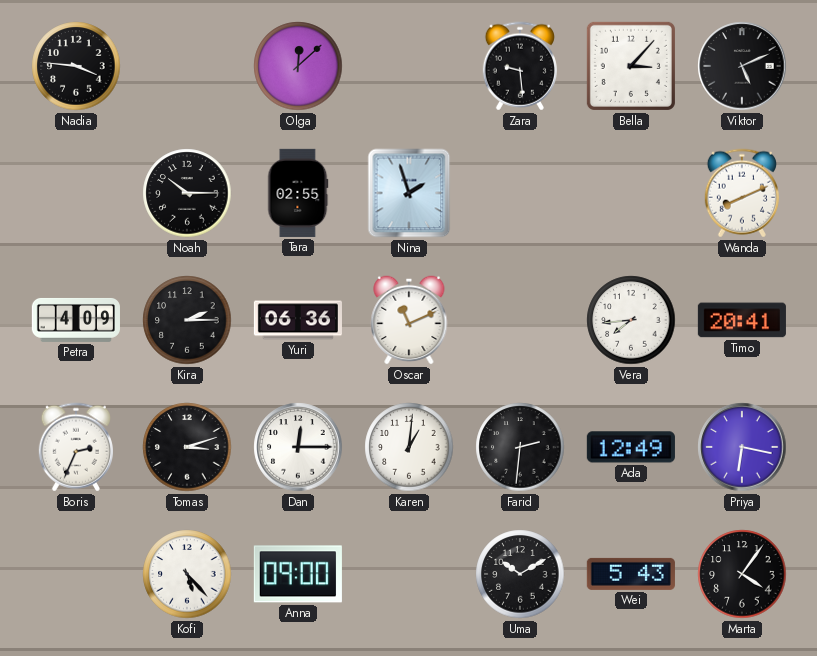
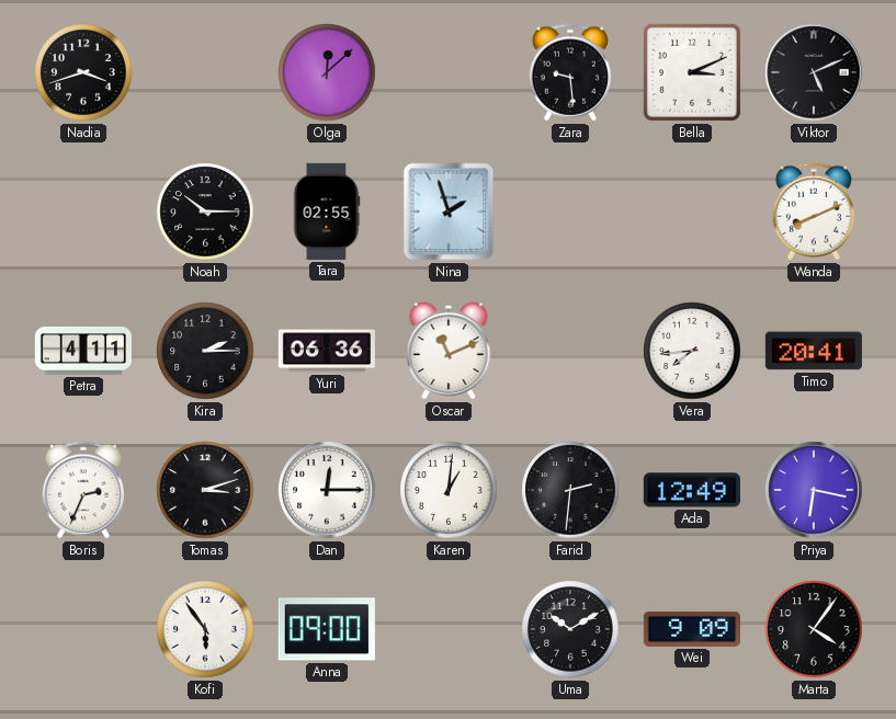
Nadia: 3:46 -> 3:42
Bella: 3:07 -> 3:11
Petra: 4:09 -> 4:11
Kofi: 5:23 -> 5:54
Wei: 5:43 -> 9:09
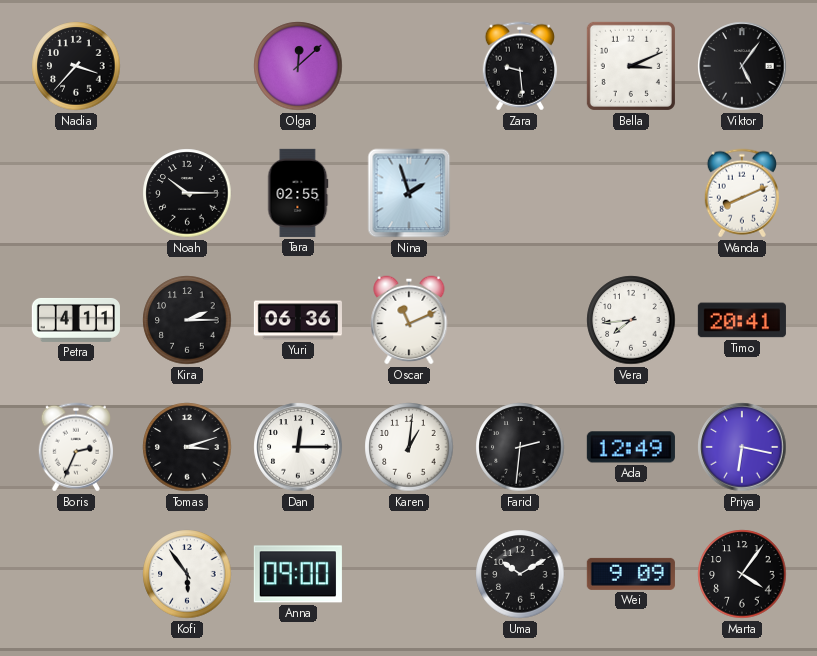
Nadia: 3:42 -> 3:37
Viktor: 5:11 -> 5:06
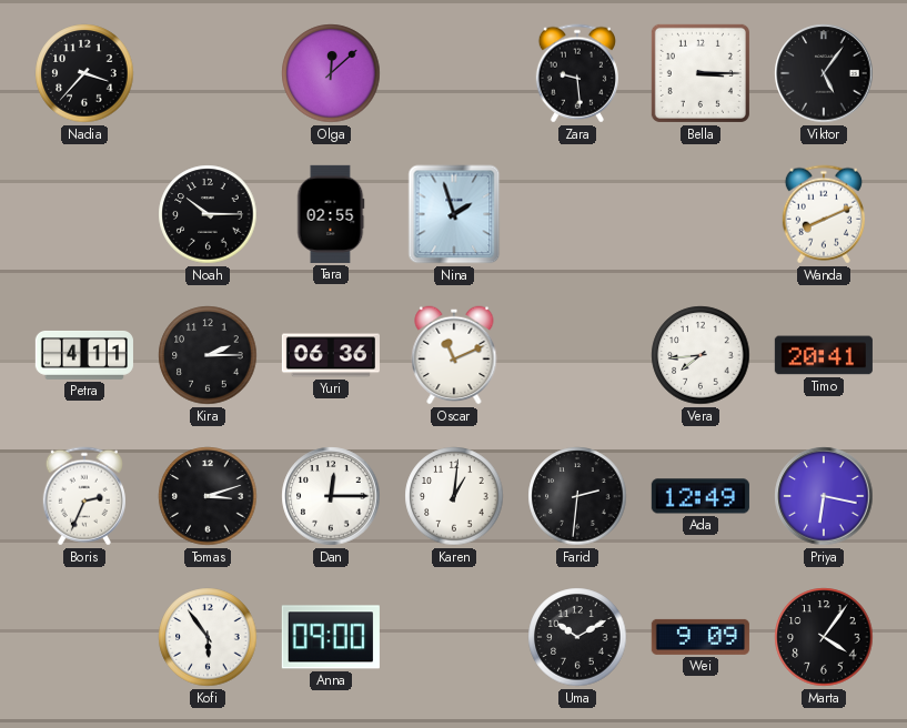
Bella: 3:11 -> 3:15
